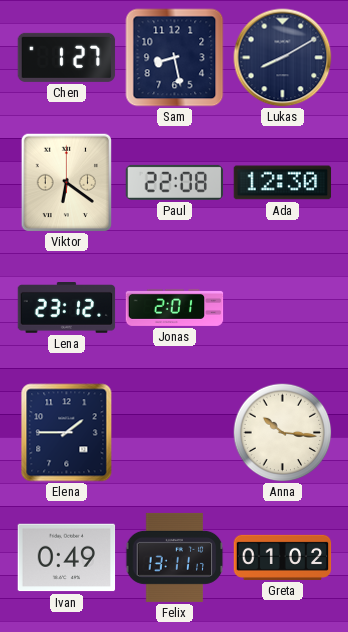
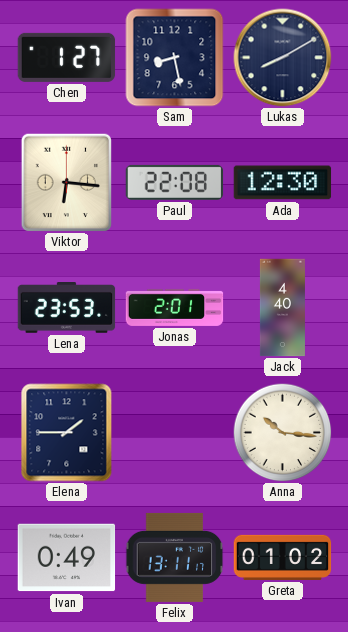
Viktor: 6:21 -> 6:16
Lena: 23:12 -> 23:53
Jack: none -> 4:40
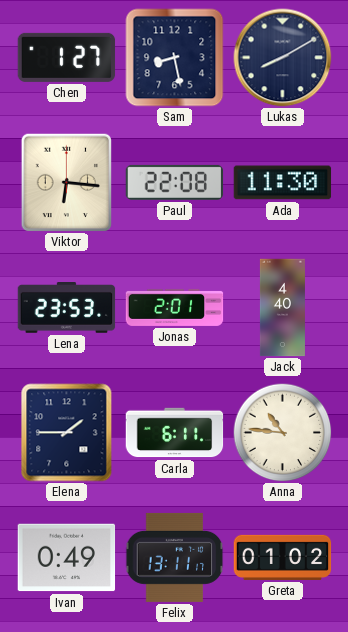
Ada: 12:30 -> 11:30
Carla: none -> 6:11
Anna: 10:16 -> 10:46
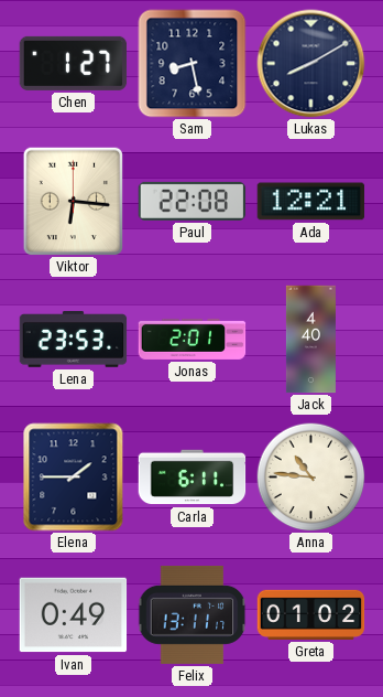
Ada: 11:30 -> 12:21
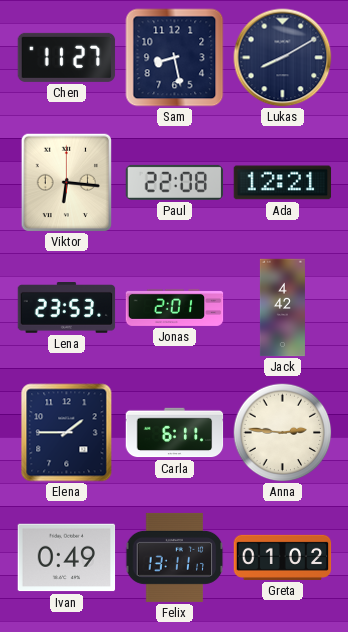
Chen: 1:27 -> 11:27
Jack: 4:40 -> 4:42
Anna: 10:46 -> 2:46
